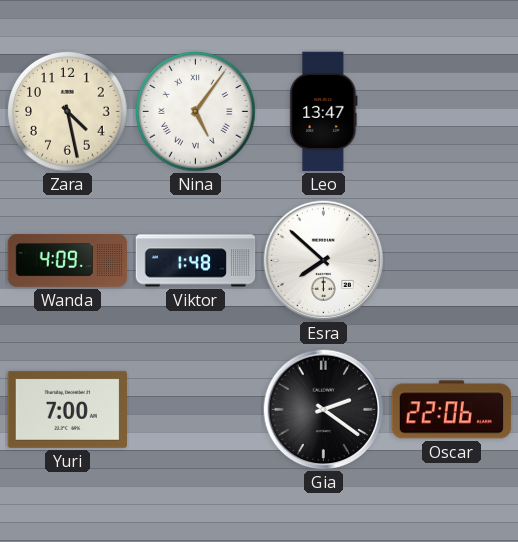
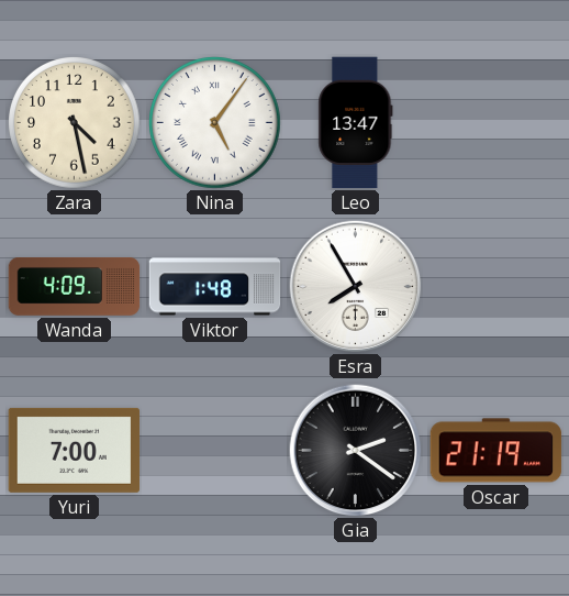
Esra: 7:52 -> 7:55
Oscar: 22:06 -> 21:19
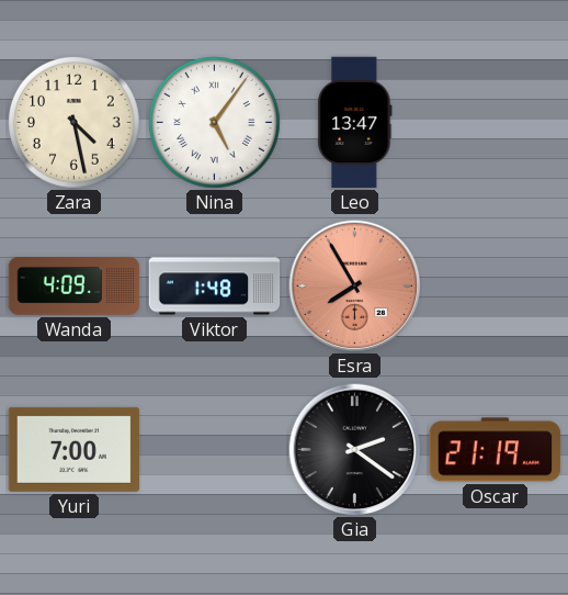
Esra dial: white -> salmon
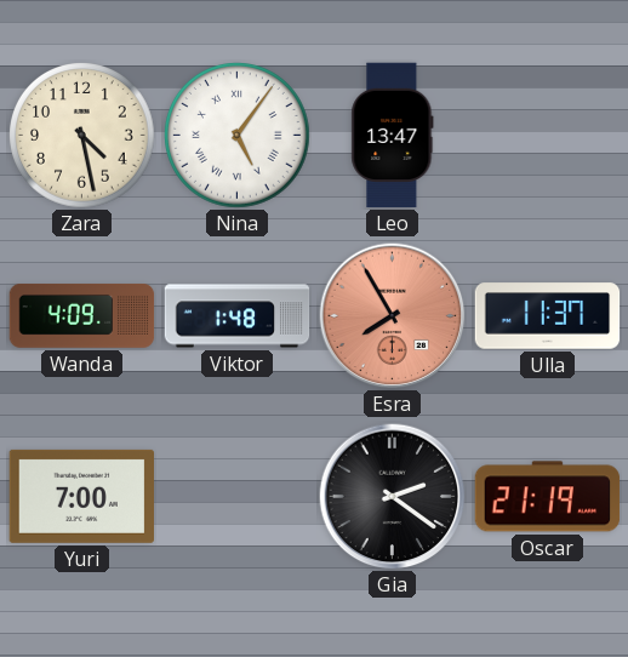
Ulla: none -> 11:37
